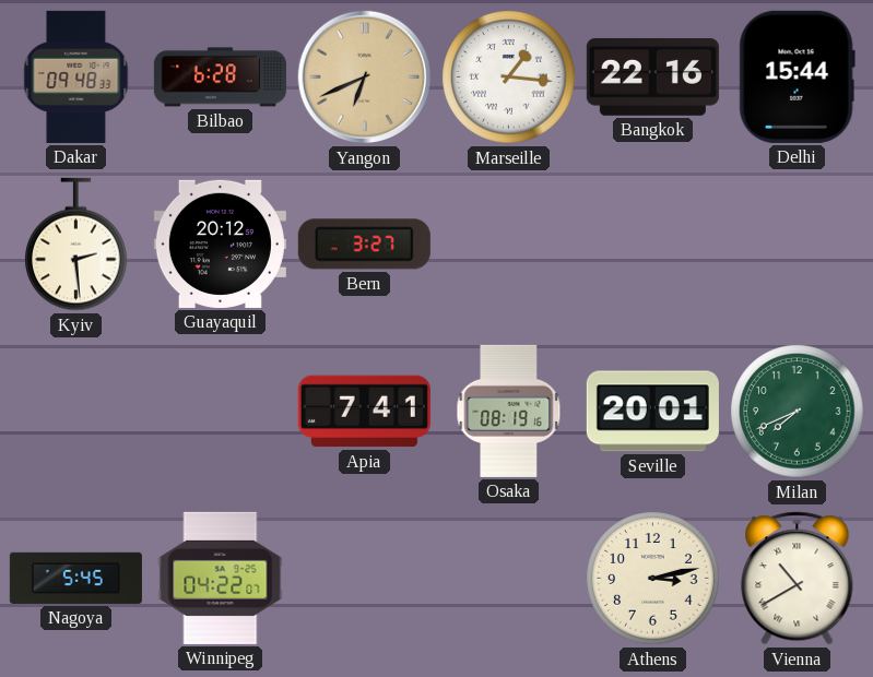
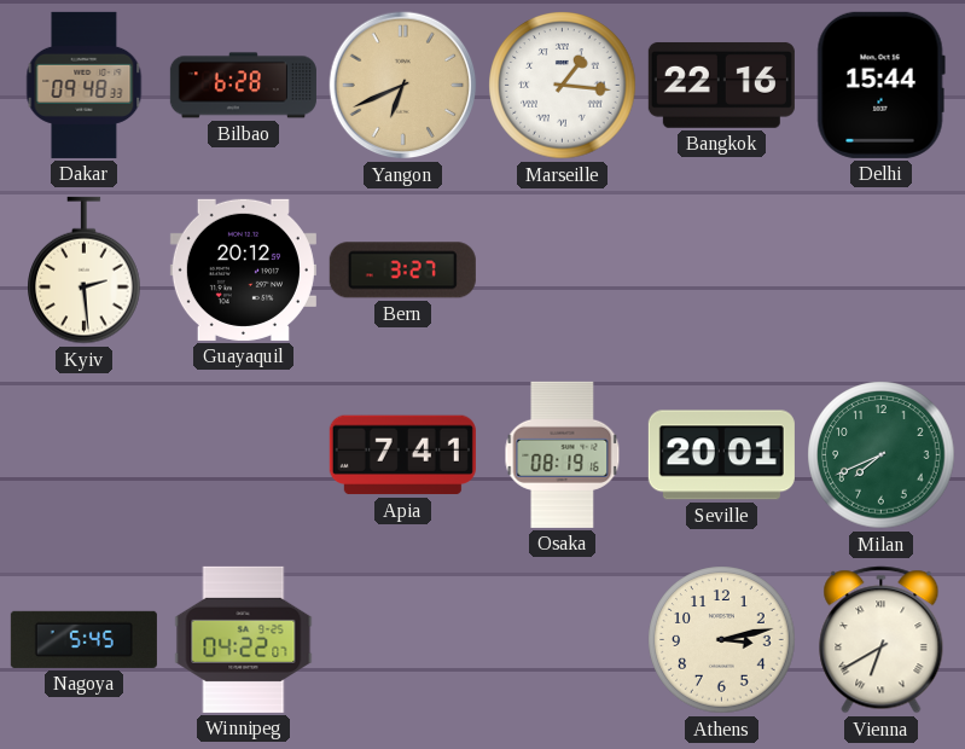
Vienna: 10:40 -> 6:40
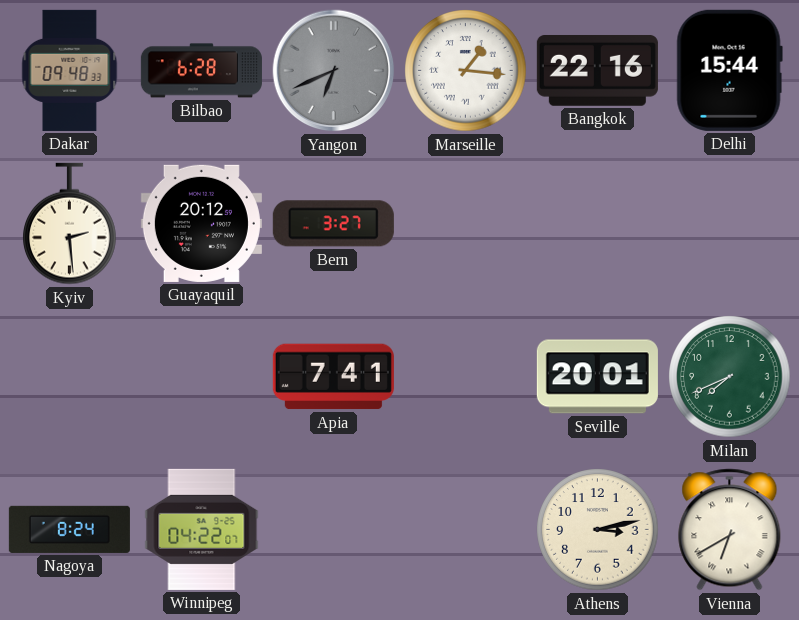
Yangon dial: champagne -> grey
Osaka: 08:19 -> none
Nagoya: 5:45 -> 8:24
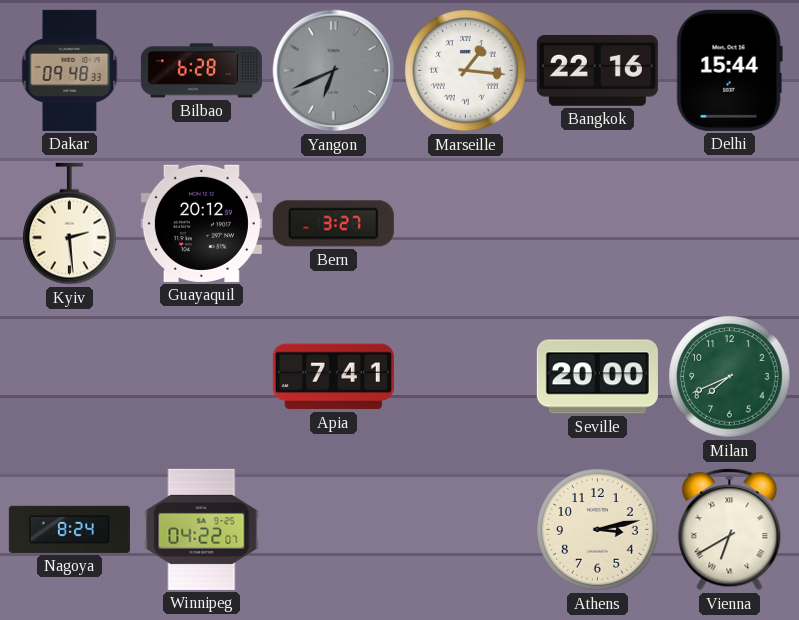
Seville: 20:01 -> 20:00
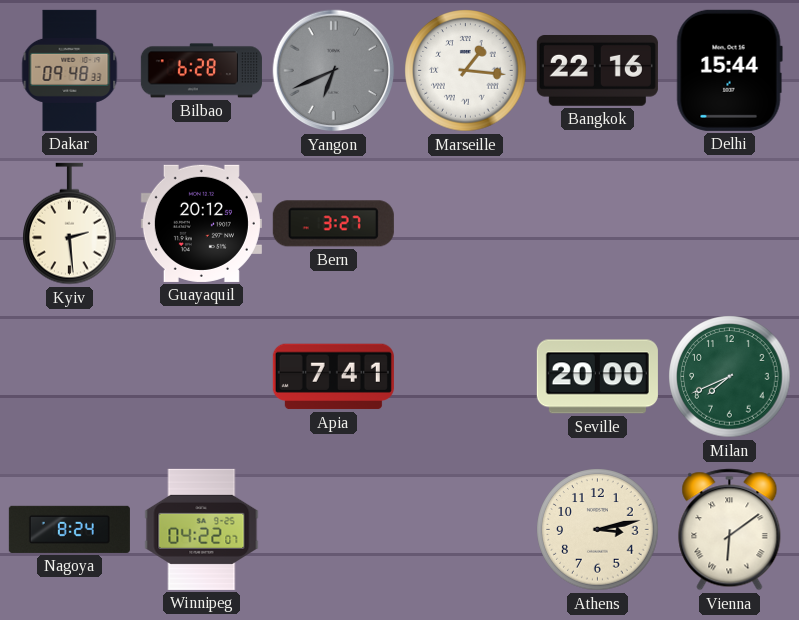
Vienna: 6:40 -> 6:09
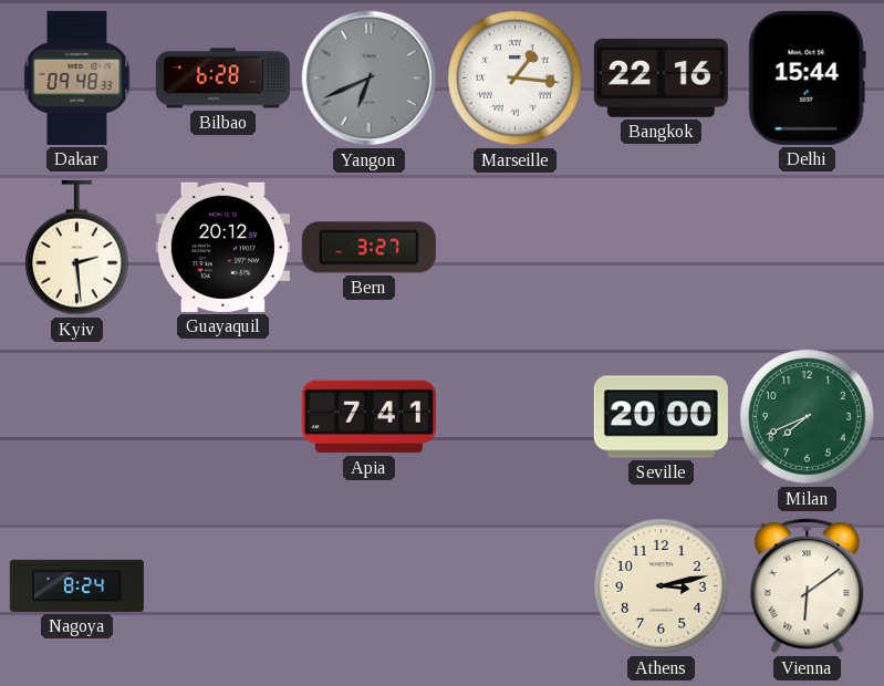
Winnipeg: 04:22 -> none
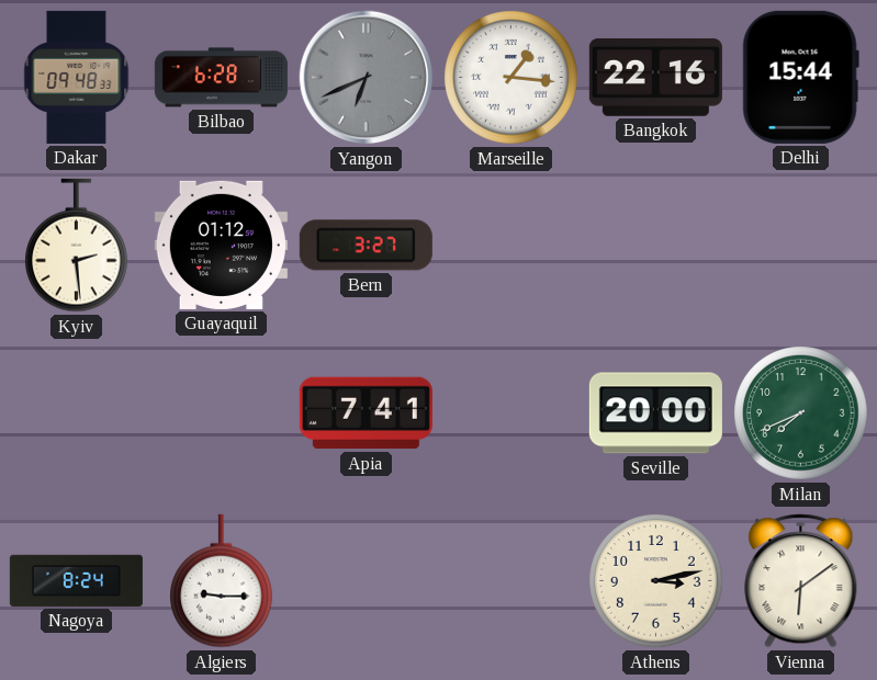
Guayaquil: 20:12 -> 01:12
Algiers: none -> 9:15
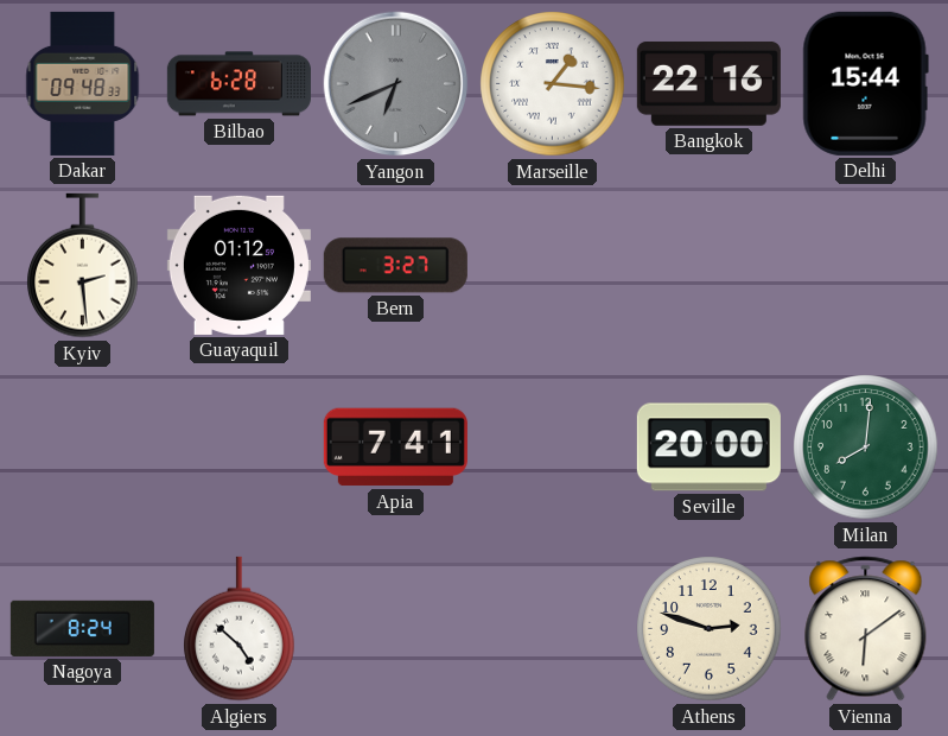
Milan: 7:41 -> 8:01
Algiers: 9:15 -> 4:52
Athens: 3:13 -> 2:48
